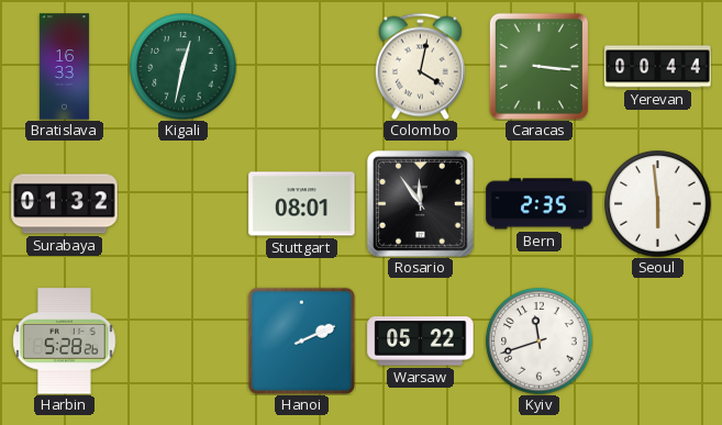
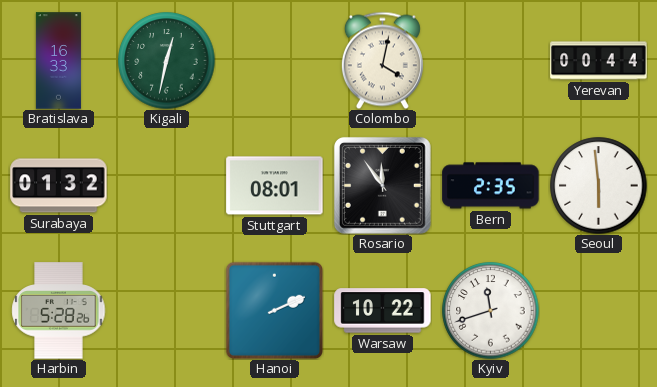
Caracas: 3:16 -> none
Warsaw: 05:22 -> 10:22
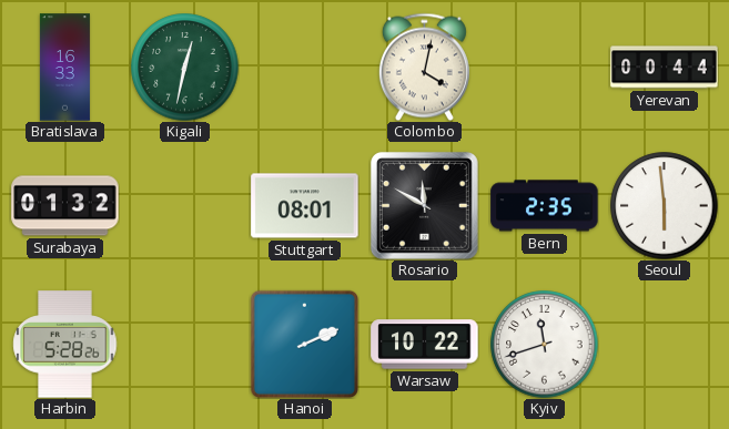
Rosario: 11:54 -> 11:50
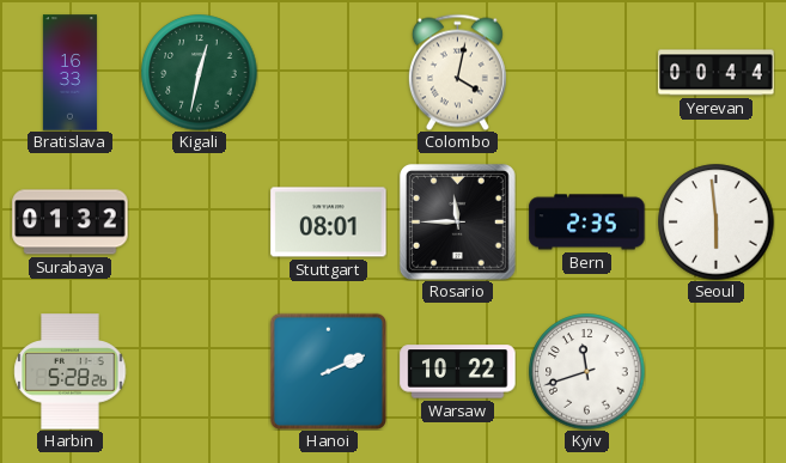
Rosario: 11:50 -> 11:45
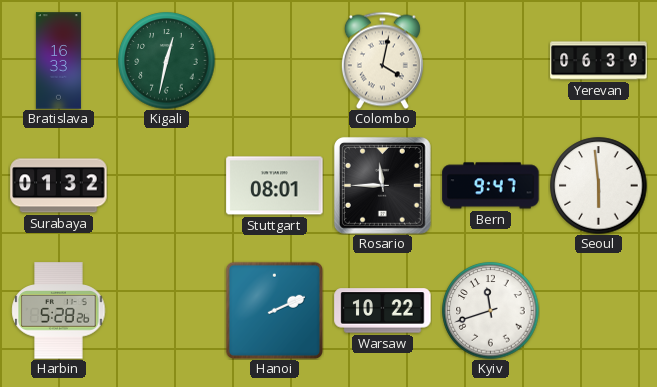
Yerevan: 00:44 -> 06:39
Bern: 2:35 -> 9:47
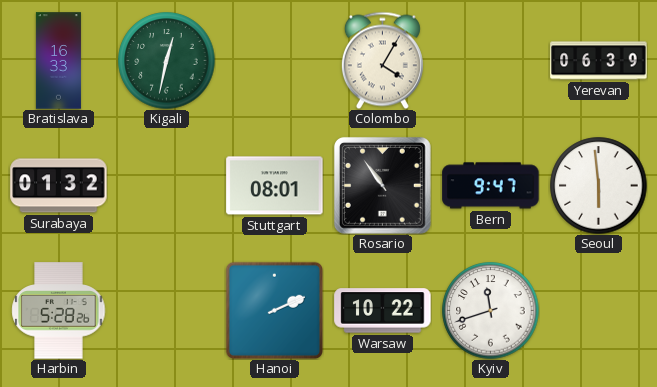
Colombo: 4:02 -> 4:05
Rosario: 11:45 -> 10:54
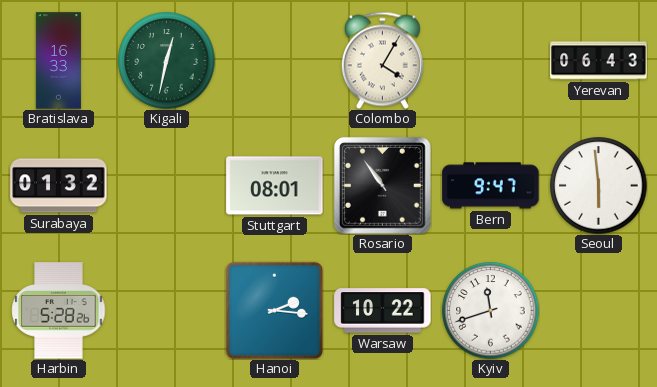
Yerevan: 06:39 -> 06:43
Hanoi: 2:11 -> 2:16
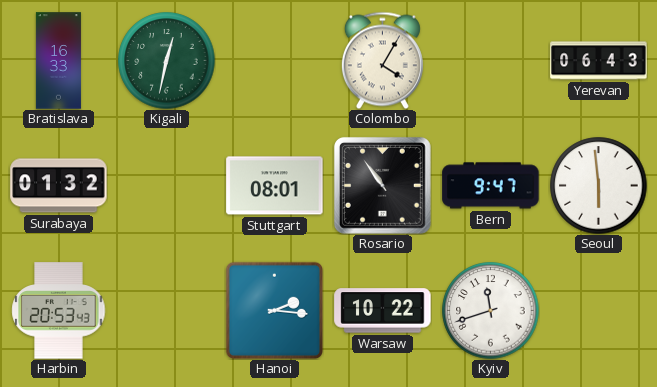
Harbin: 5:28 -> 20:53
